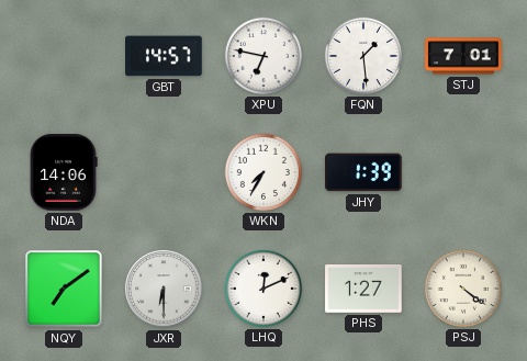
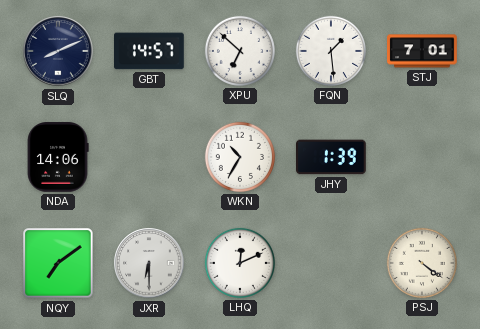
SLQ: none -> 8:11
XPU: 6:47 -> 6:52
WKN: 7:35 -> 10:35
PHS: 1:27 -> none
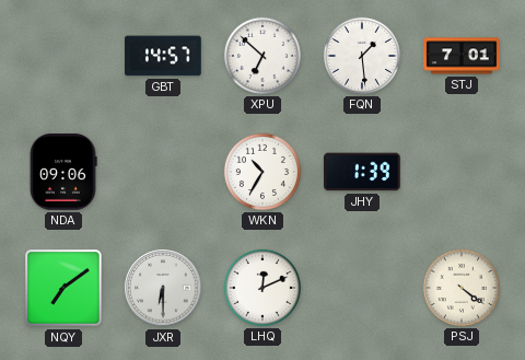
SLQ: 8:11 -> none
NDA: 14:06 -> 09:06
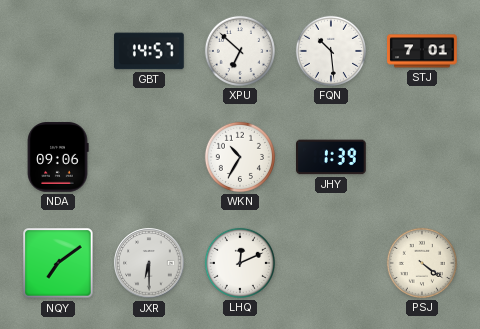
FQN: 1:29 -> 10:29
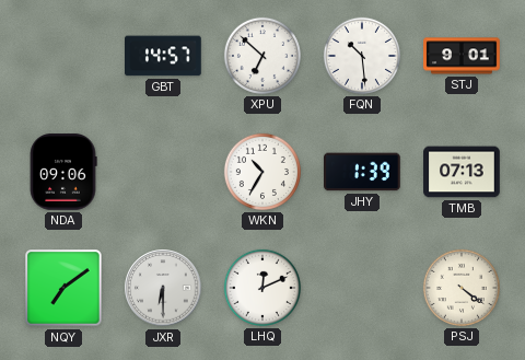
STJ: 7:01 -> 9:01
TMB: none -> 07:13
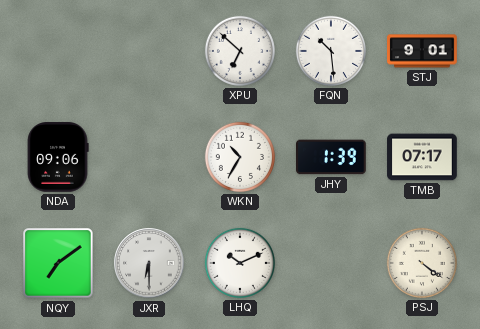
GBT: 14:57 -> none
TMB: 07:13 -> 07:17
LHQ: 12:11 -> 10:11
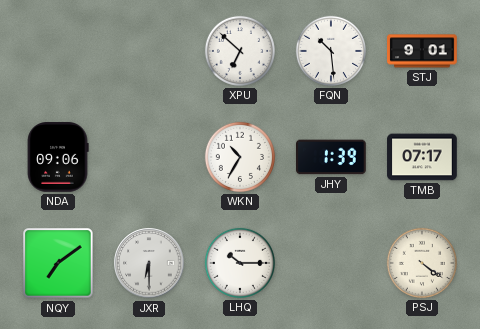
LHQ: 10:11 -> 10:15
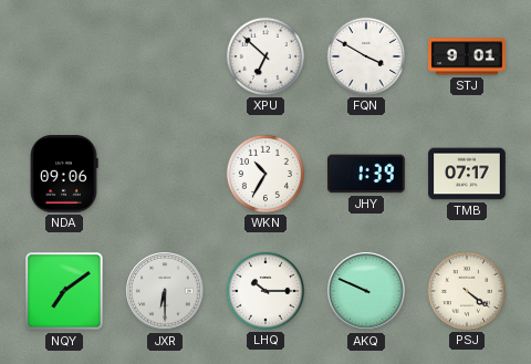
FQN: 10:29 -> 3:50
AKQ: none -> 9:49
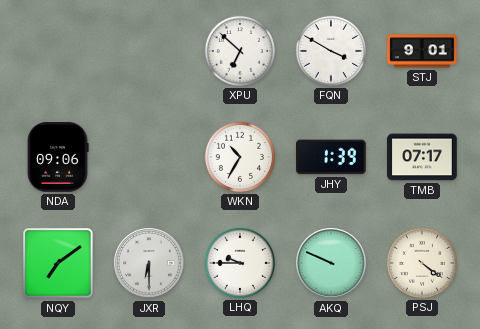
LHQ: 10:15 -> 9:45
